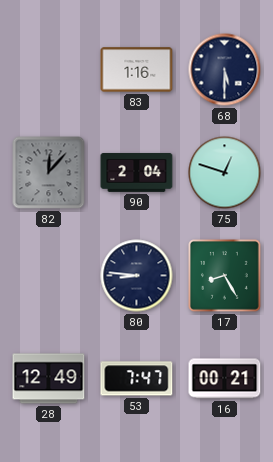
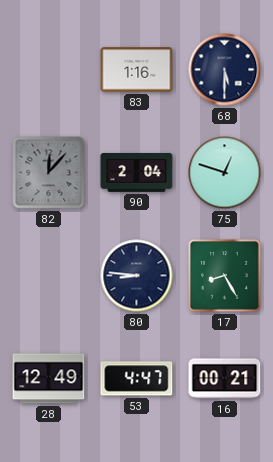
53: 7:47 -> 4:47
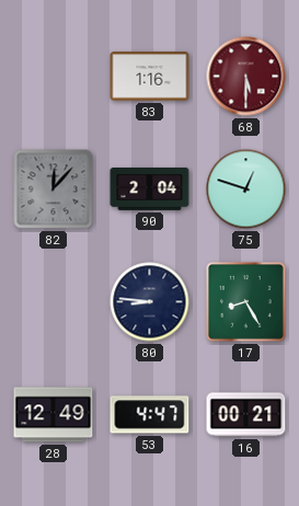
68 dial: navy -> burgundy
